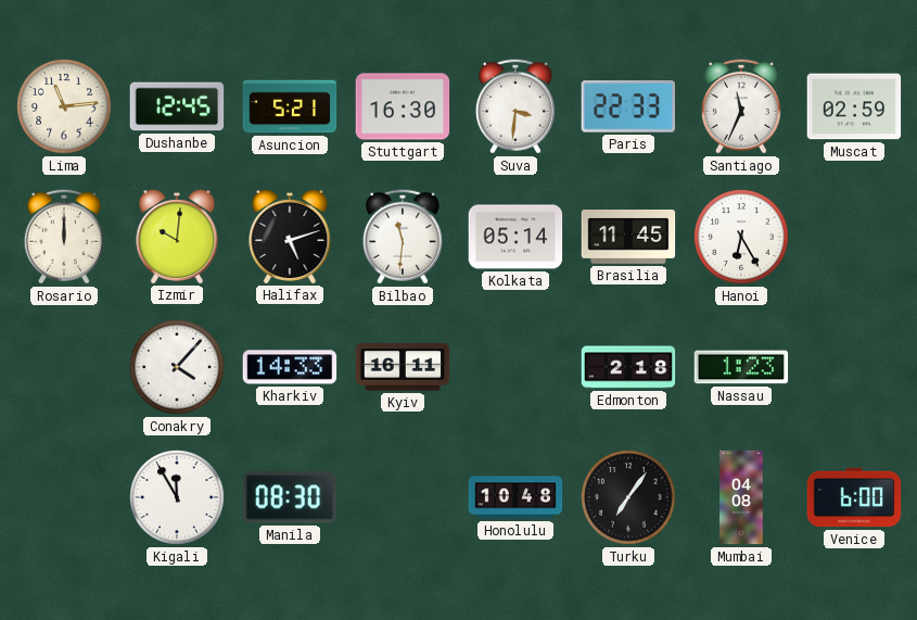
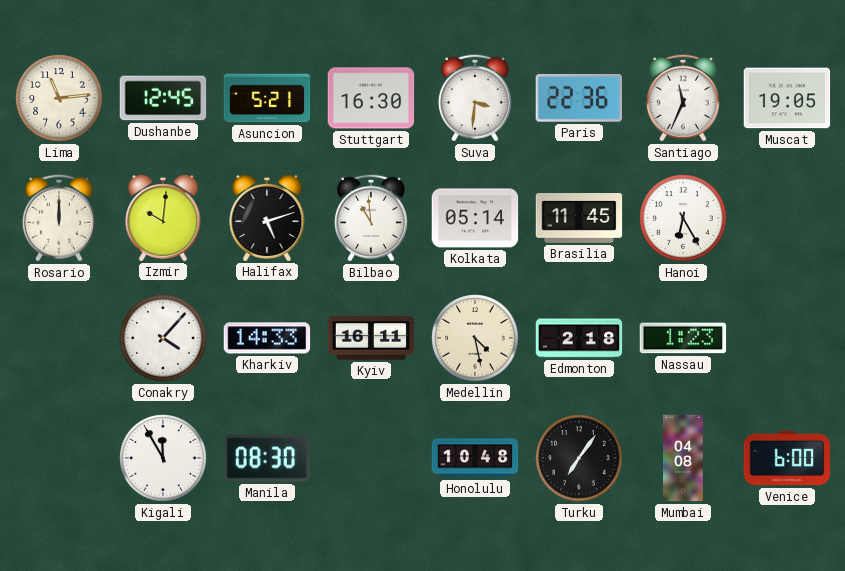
Paris: 22:33 -> 22:36
Muscat: 02:59 -> 19:05
Bilbao: 11:31 -> 10:59
Medellin: none -> 4:28
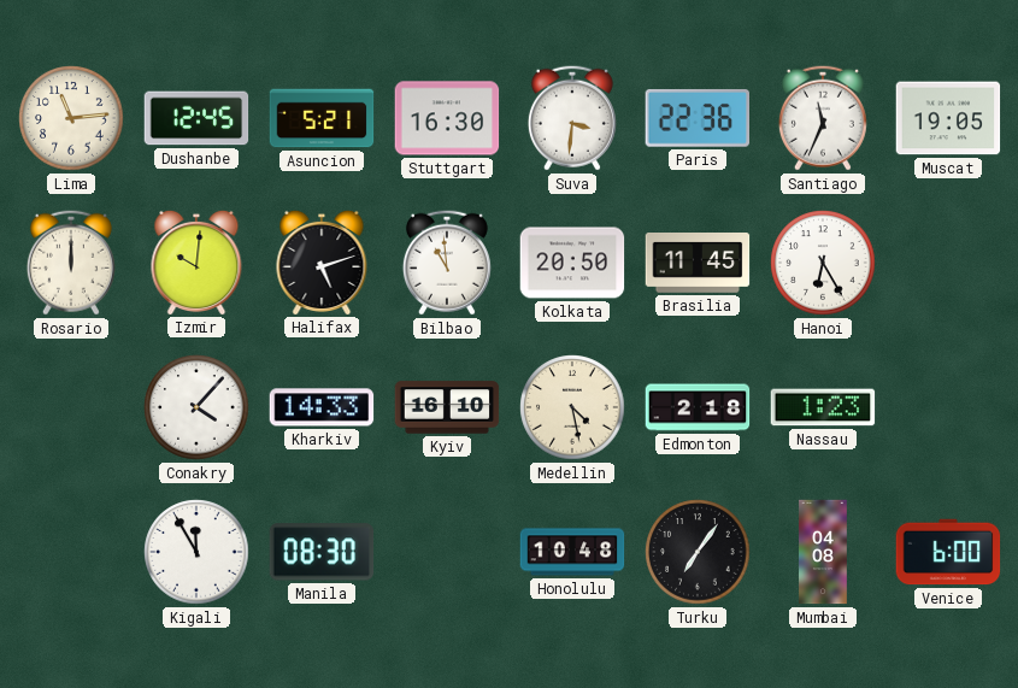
Kolkata: 05:14 -> 20:50
Kyiv: 16:11 -> 16:10
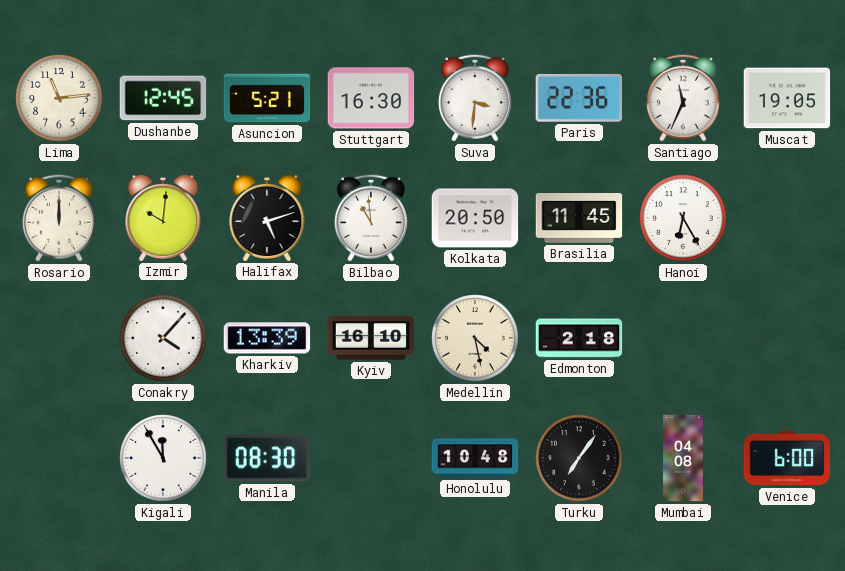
Kharkiv: 14:33 -> 13:39
Nassau: 1:23 -> none
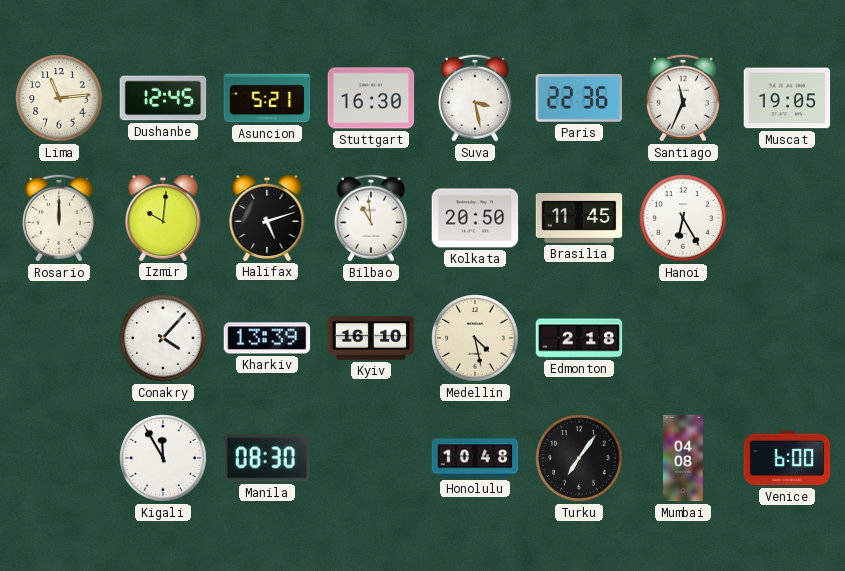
Suva: 3:31 -> 3:28
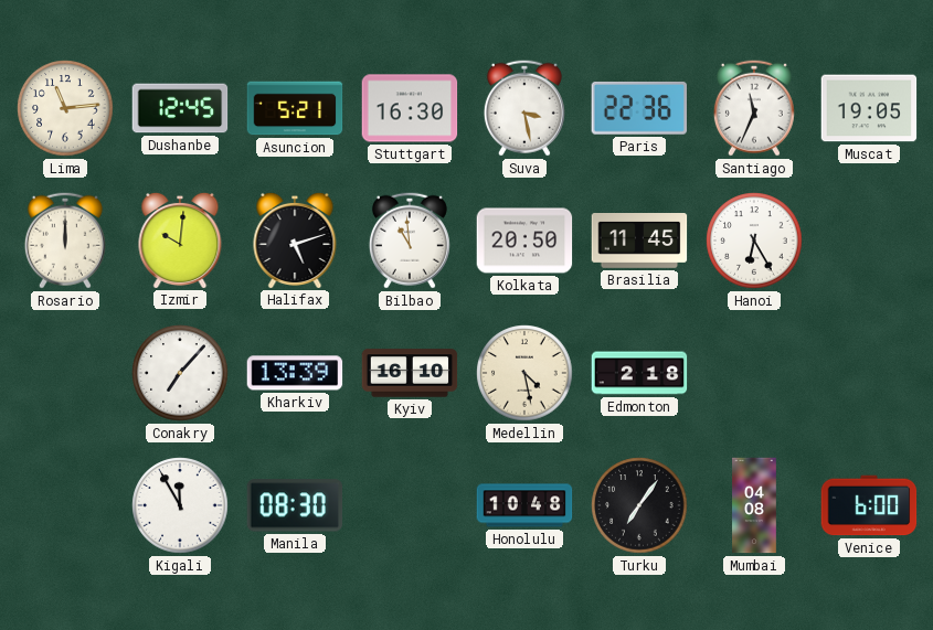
Conakry: 4:07 -> 7:07
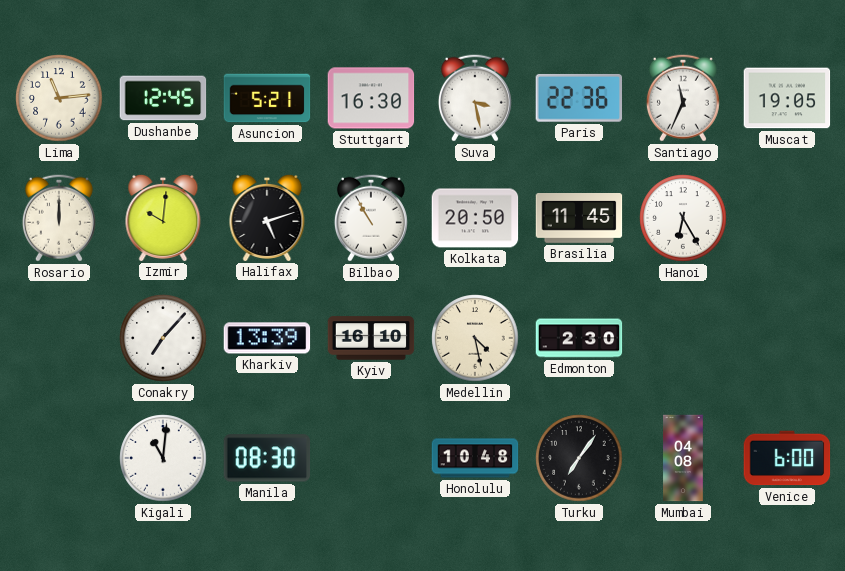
Bilbao: 10:59 -> 10:55
Edmonton: 2:18 -> 2:30
Kigali: 11:55 -> 11:01
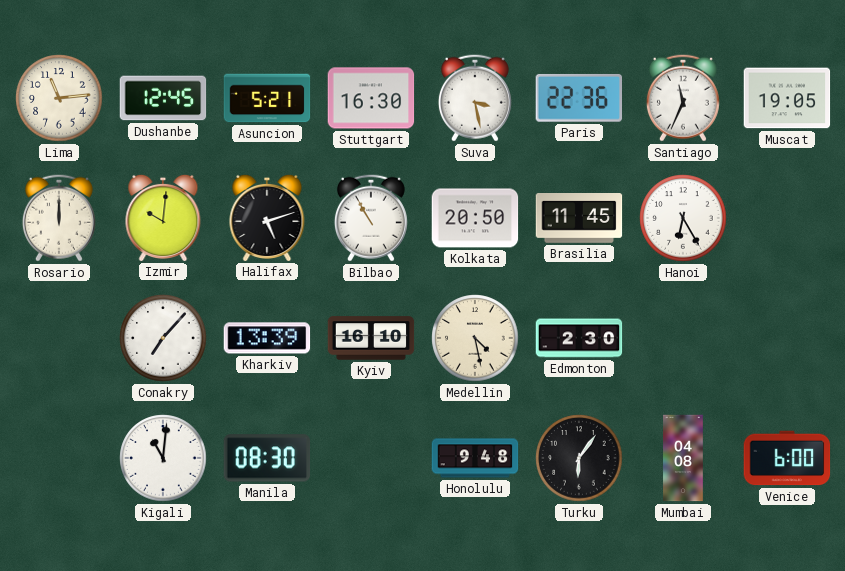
Honolulu: 10:48 -> 9:48
Turku: 7:06 -> 6:06
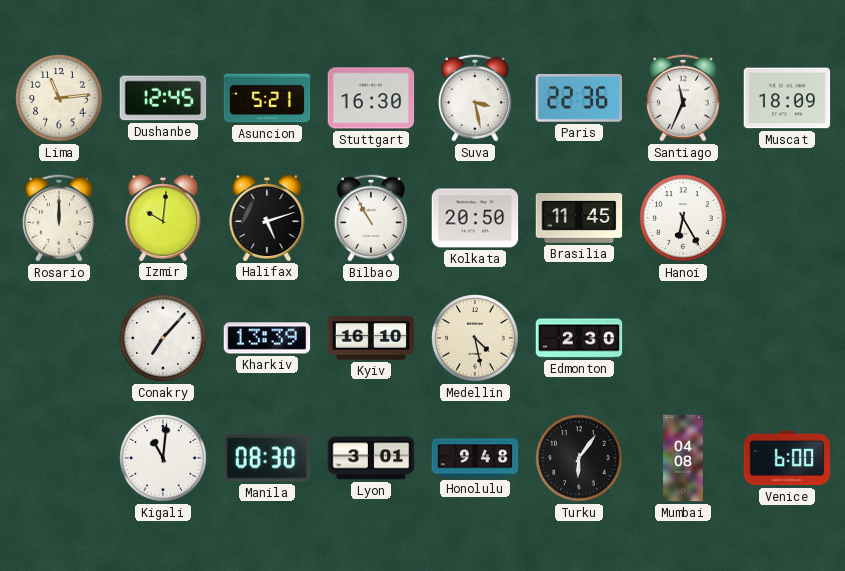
Muscat: 19:05 -> 18:09
Lyon: none -> 3:01
